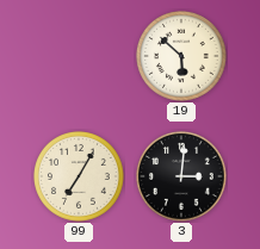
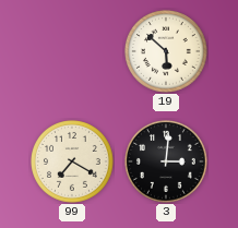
99: 7:05 -> 7:20
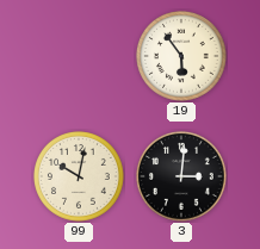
19: 5:52 -> 5:54
99: 7:20 -> 10:02
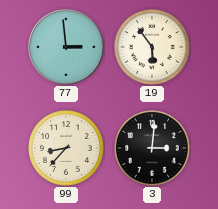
77: none -> 2:59
99: 10:02 -> 8:37
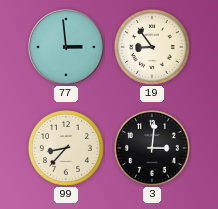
19: 5:54 -> 8:54
